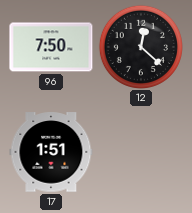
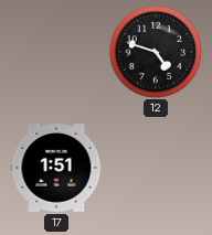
96: 7:50 -> none
12: 12:22 -> 4:48
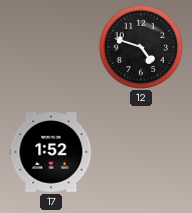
17: 1:51 -> 1:52
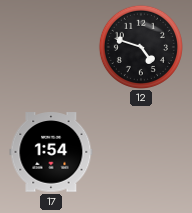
17: 1:52 -> 1:54
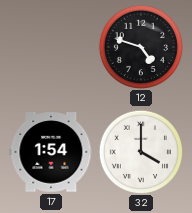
32: none -> 4:00
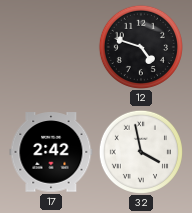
17: 1:54 -> 2:42
32: 4:00 -> 3:58
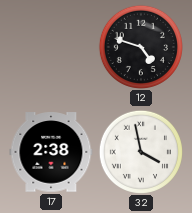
17: 2:42 -> 2:38
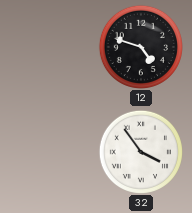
17: 2:38 -> none
32: 3:58 -> 3:54
